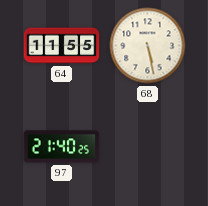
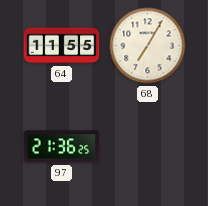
68: 5:28 -> 7:05
97: 21:40 -> 21:36
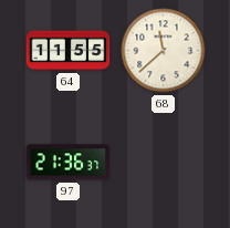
68: 7:05 -> 11:38
97: 21:36:25 -> 21:36:37
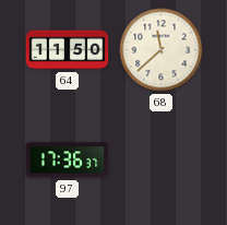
64: 11:55 -> 11:50
97: 21:36 -> 17:36
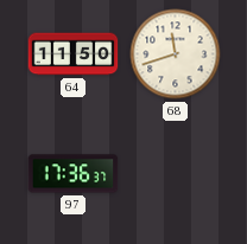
68: 11:38 -> 11:42
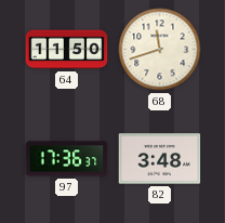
82: none -> 3:48
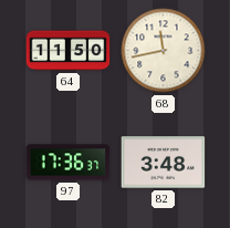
68: 11:42 -> 11:43
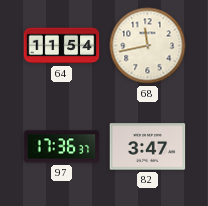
64: 11:50 -> 11:54
82: 3:48 -> 3:47
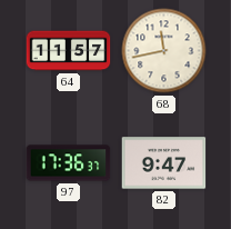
64: 11:54 -> 11:57
82: 3:47 -> 9:47
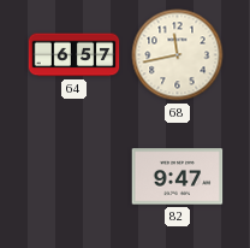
64: 11:57 -> 6:57
97: 17:36 -> none
